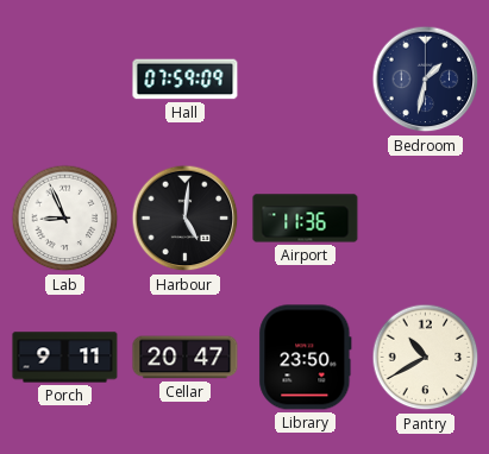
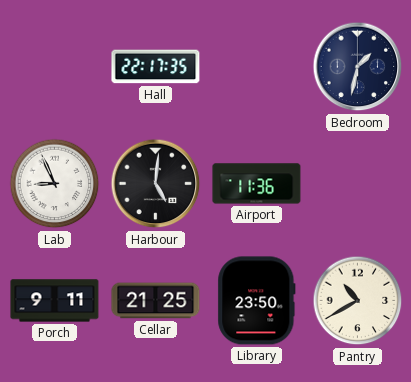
Hall: 07:59 -> 22:17
Cellar: 20:47 -> 21:25
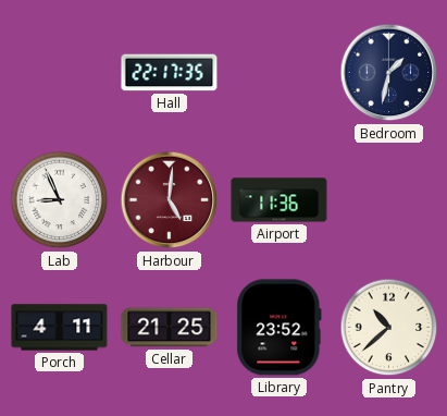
Harbour dial: black -> burgundy
Porch: 9:11 -> 4:11
Library: 23:50 -> 23:52
Pantry: 10:40 -> 10:38
